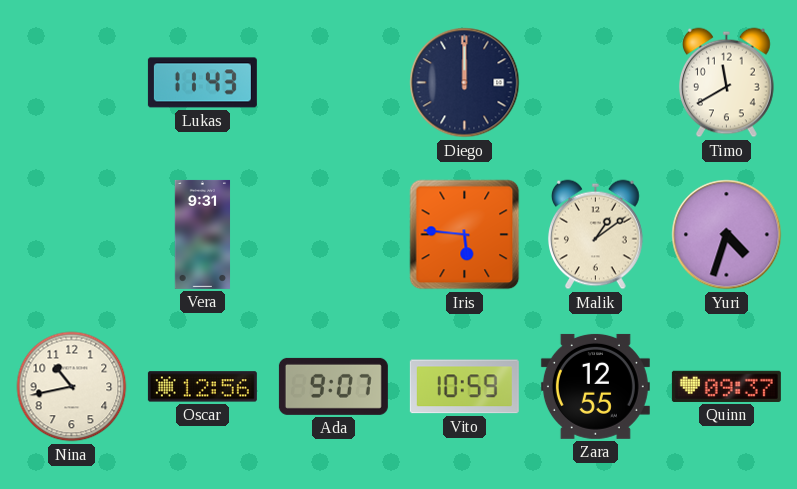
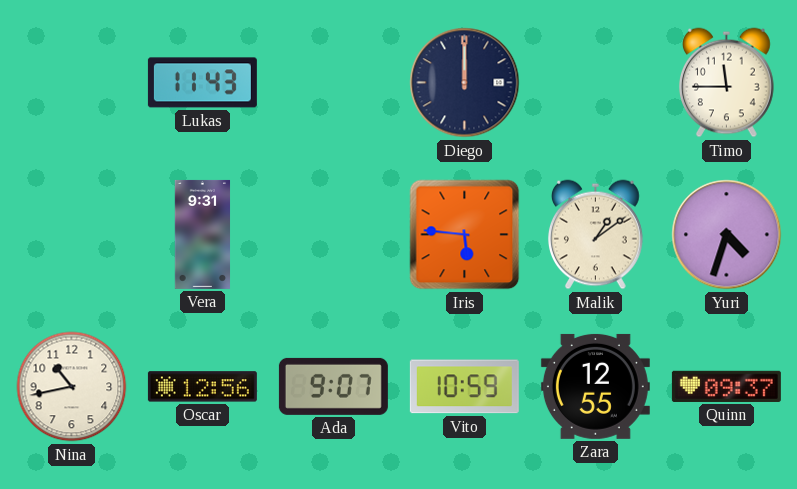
Timo: 11:40 -> 11:45
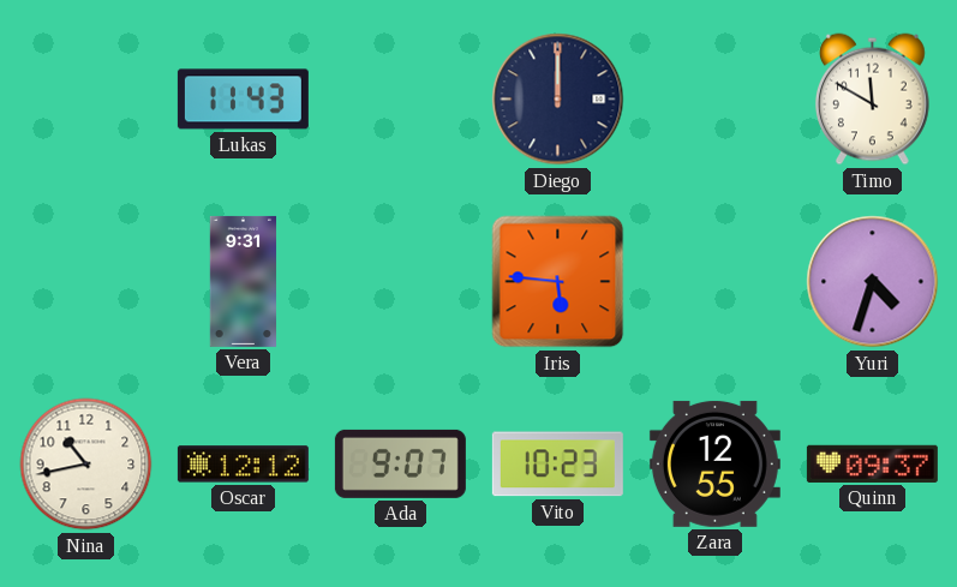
Timo: 11:45 -> 11:50
Malik: 1:09 -> none
Oscar: 12:56 -> 12:12
Vito: 10:59 -> 10:23
